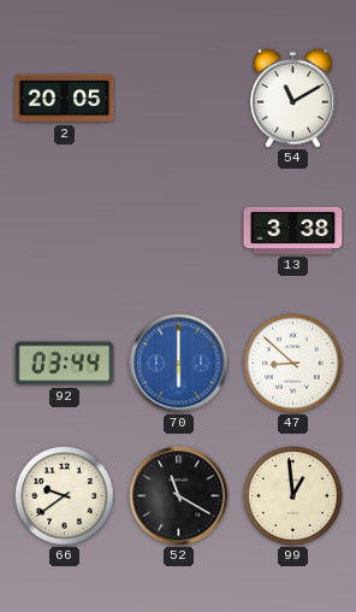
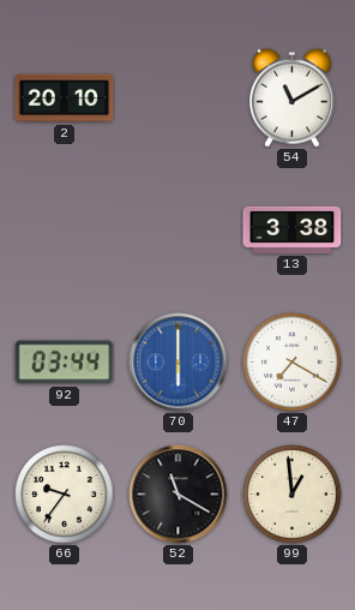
2: 20:05 -> 20:10
47: 8:52 -> 7:20
66: 9:39 -> 9:36
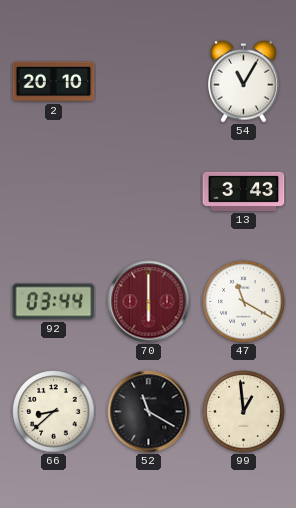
54: 11:10 -> 11:05
13: 3:38 -> 3:43
70 dial: blue -> burgundy
47: 7:20 -> 11:20
66: 9:36 -> 8:38
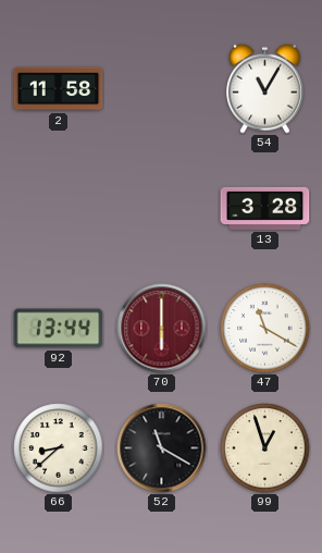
2: 20:10 -> 11:58
13: 3:43 -> 3:28
92: 03:44 -> 13:44
99: 12:59 -> 12:57
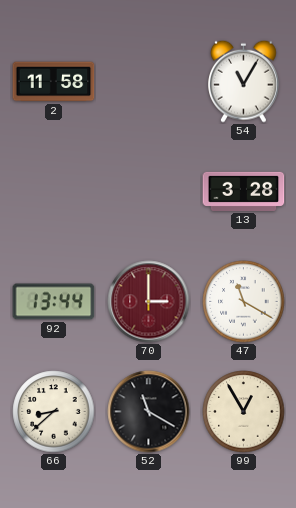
70: 6:00 -> 3:00
99: 12:57 -> 12:55
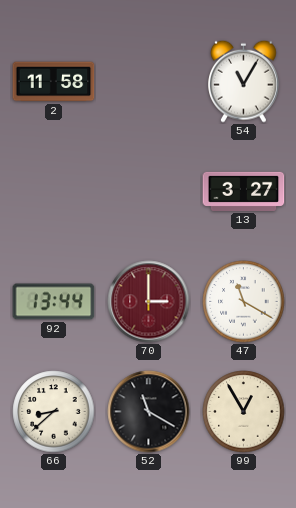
13: 3:28 -> 3:27
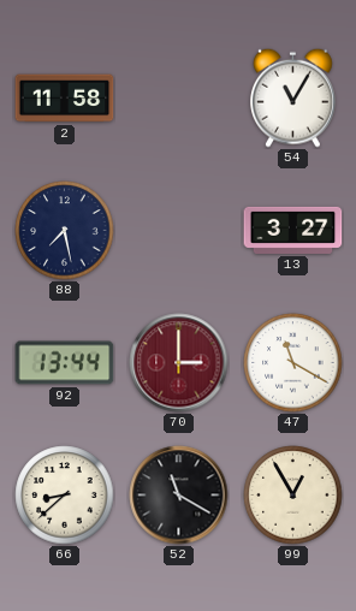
88: none -> 7:28
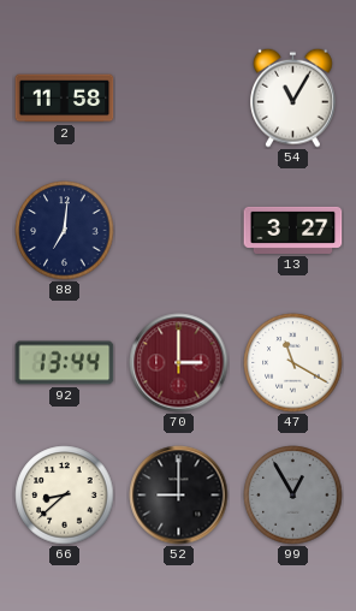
88: 7:28 -> 7:01
52: 11:20 -> 9:00
99 dial: cream -> grey
